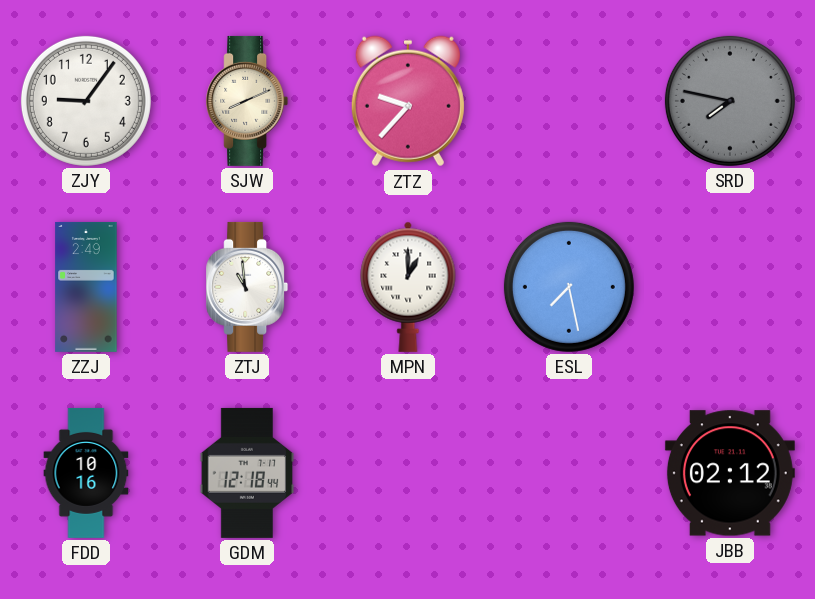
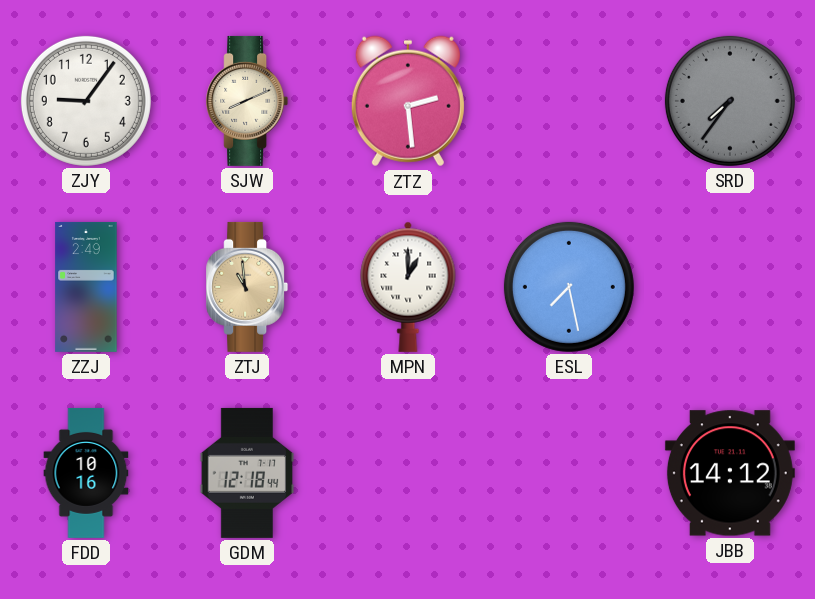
ZTZ: 9:37 -> 2:29
SRD: 7:47 -> 7:36
ZTJ dial: white -> champagne
JBB: 02:12 -> 14:12
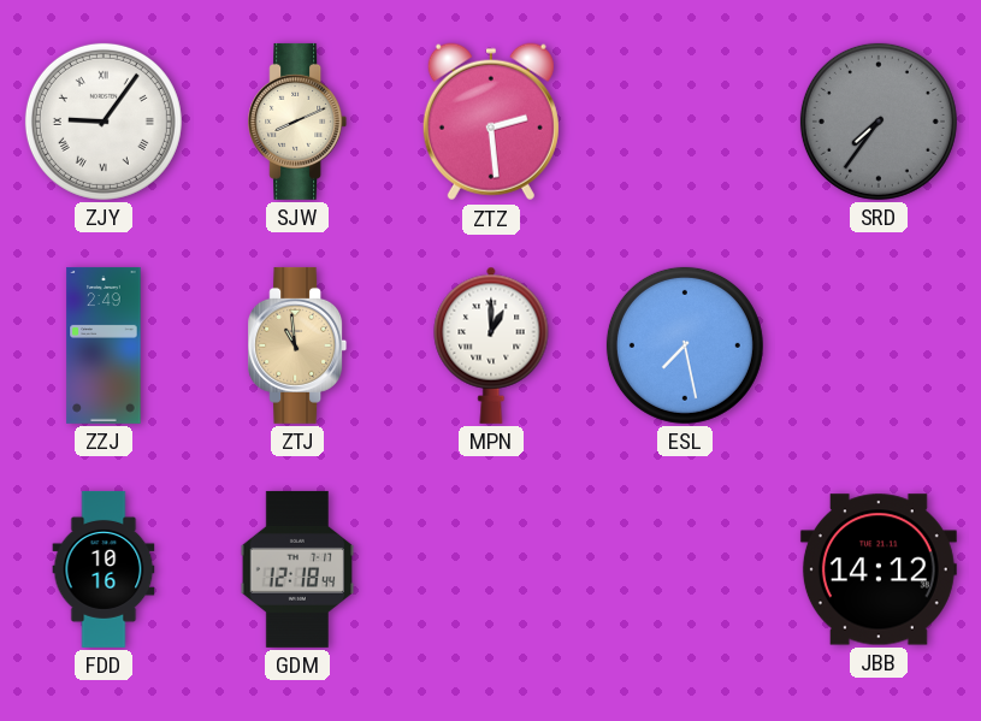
ZJY numerals: Arabic -> Roman
